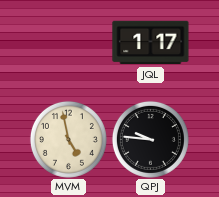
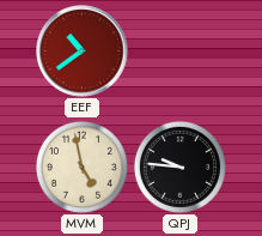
EEF: none -> 10:39
JQL: 1:17 -> none
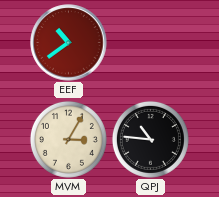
MVM: 4:58 -> 3:05
QPJ: 9:46 -> 10:46
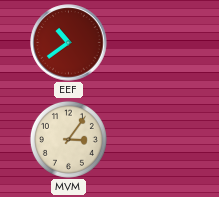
MVM: 3:05 -> 3:06
QPJ: 10:46 -> none
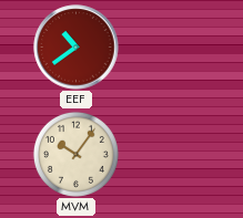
MVM: 3:06 -> 10:06
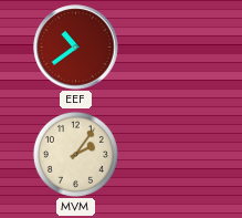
MVM: 10:06 -> 2:06
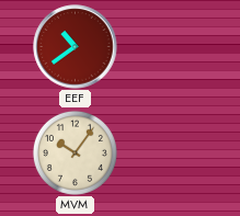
MVM: 2:06 -> 10:06
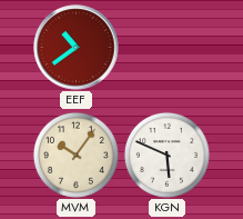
KGN: none -> 5:49
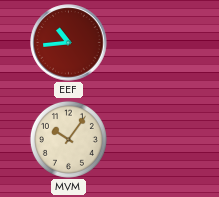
EEF: 10:39 -> 10:44
KGN: 5:49 -> none
